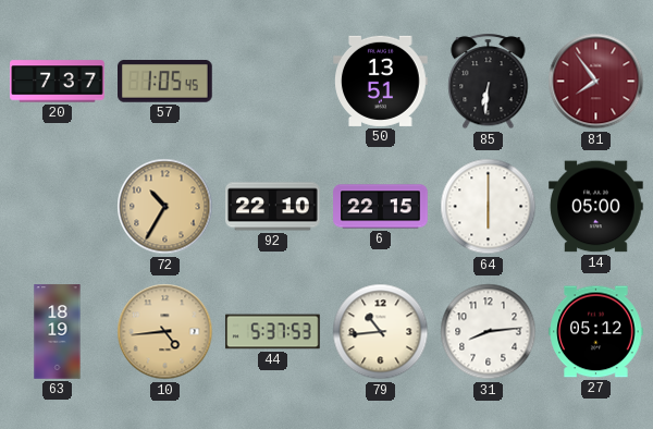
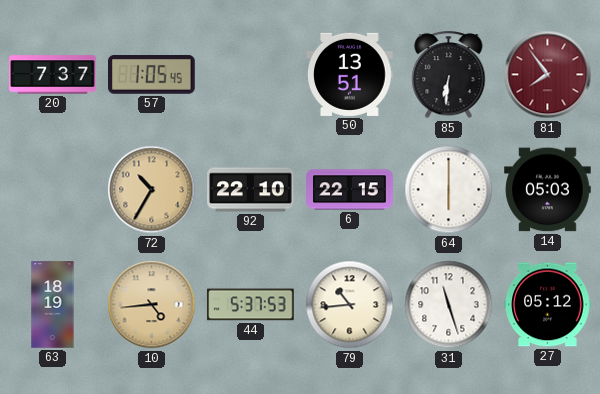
14: 05:00 -> 05:03
31: 8:14 -> 11:27
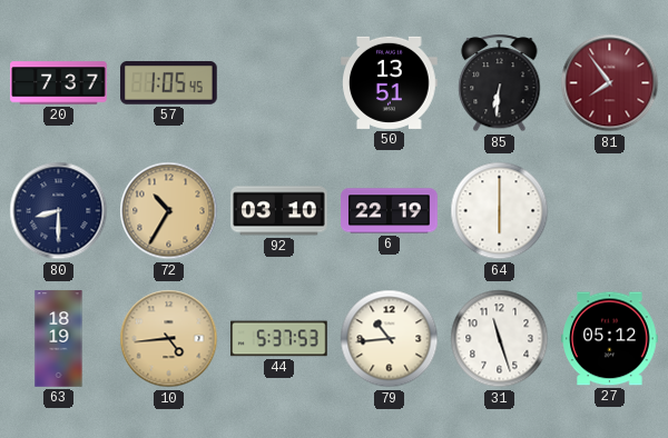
80: none -> 8:30
92: 22:10 -> 03:10
6: 22:15 -> 22:19
14: 05:03 -> none
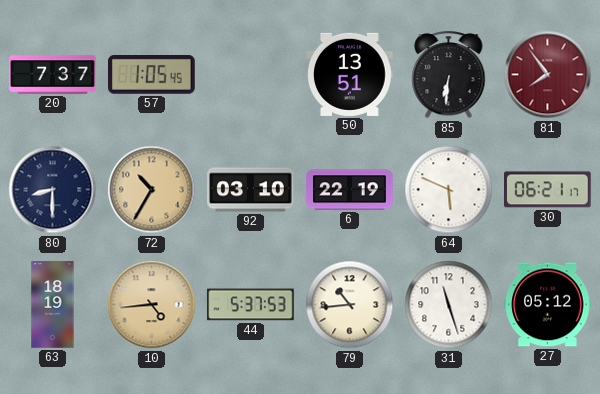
64: 6:00 -> 5:49
30: none -> 06:21
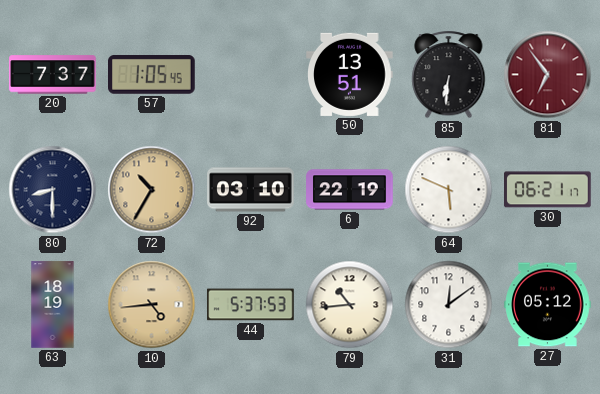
81: 7:54 -> 6:54
31: 11:27 -> 12:09
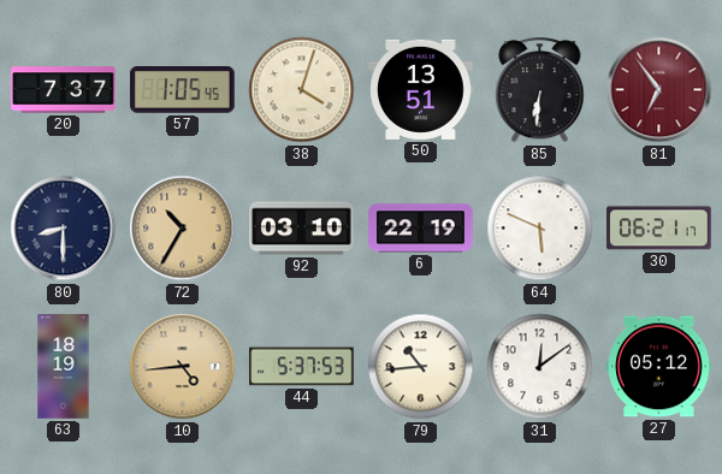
38: none -> 4:03
